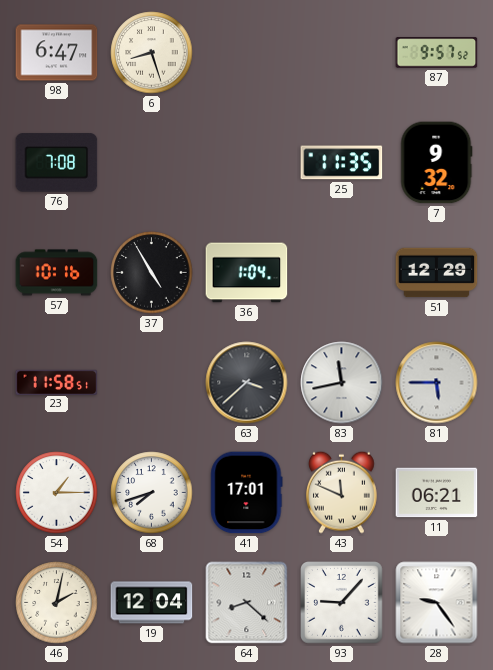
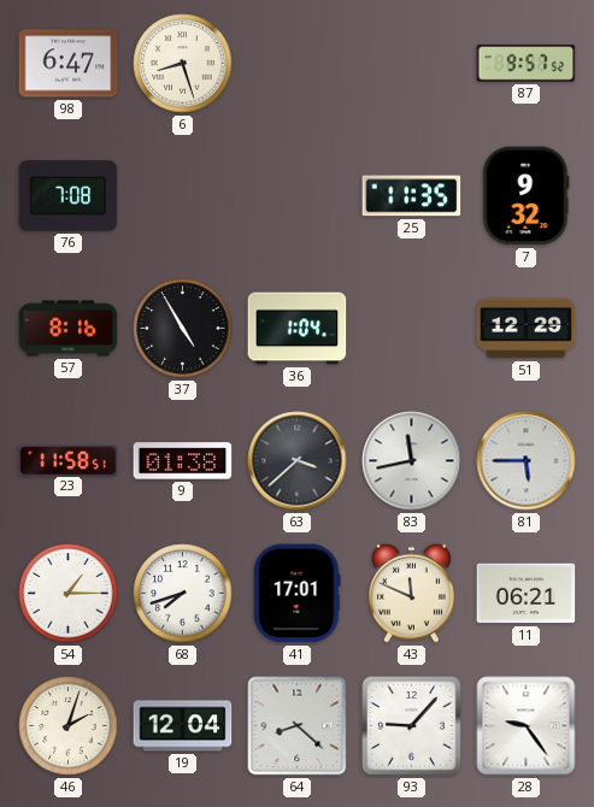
57: 10:16 -> 8:16
9: none -> 01:38
46: 2:02 -> 2:03
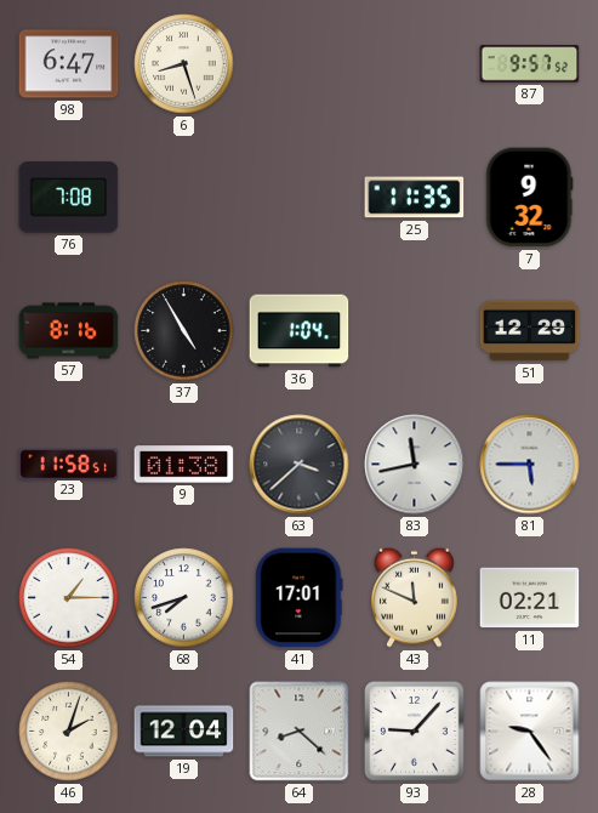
11: 06:21 -> 02:21
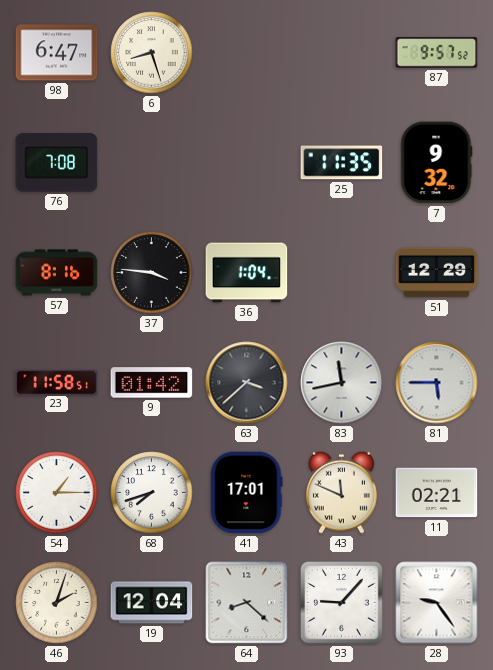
37: 4:55 -> 3:46
9: 01:38 -> 01:42
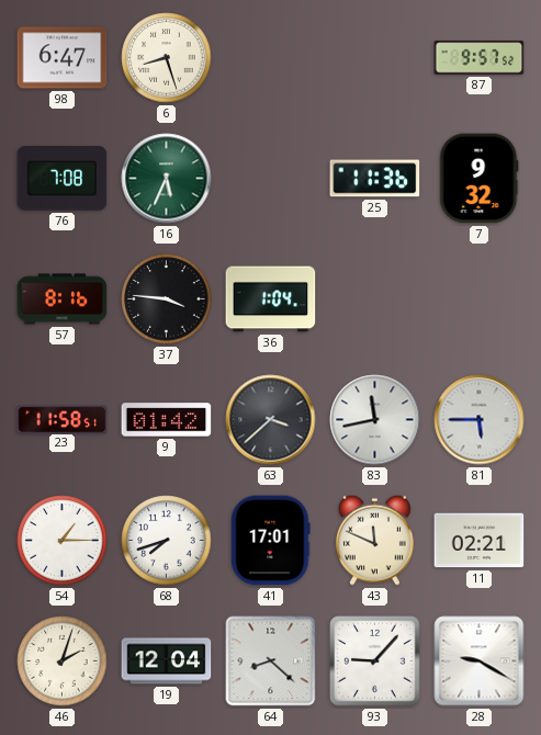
16: none -> 5:34
25: 11:35 -> 11:36
51: 12:29 -> none
28: 9:24 -> 9:20
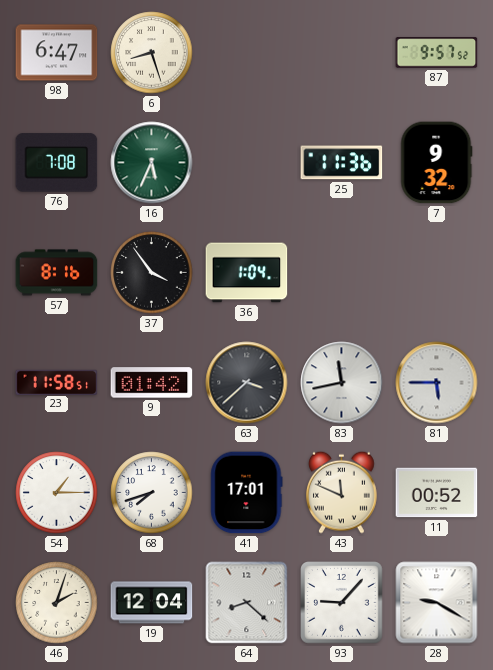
37: 3:46 -> 3:54
11: 02:21 -> 00:52
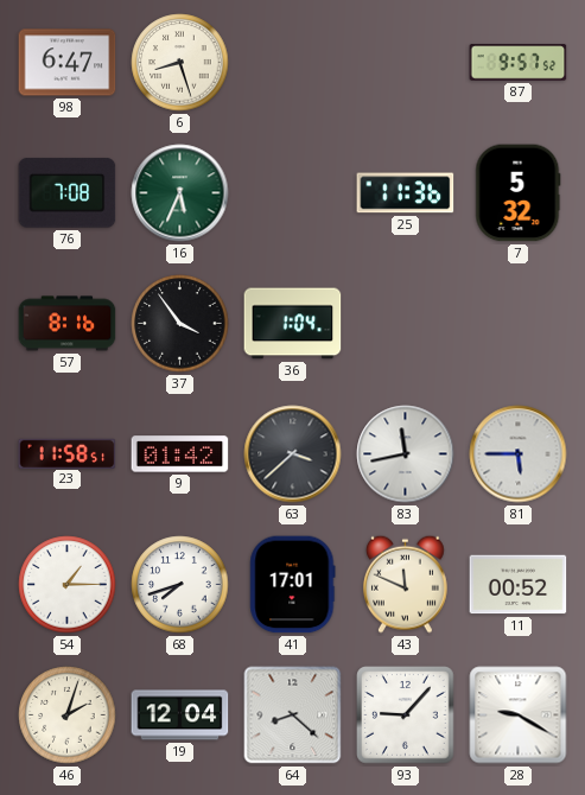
7: 9:32 -> 5:32
